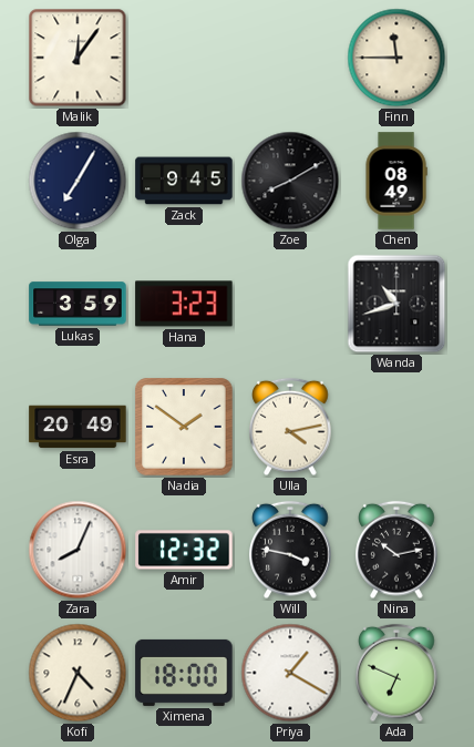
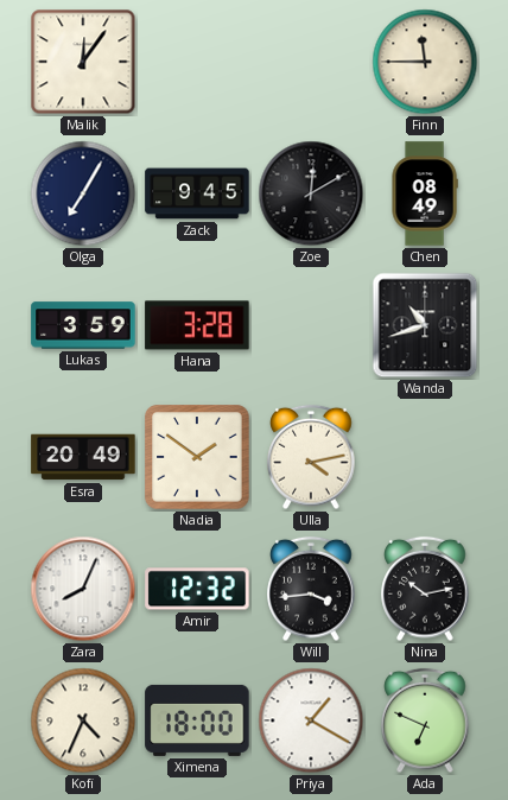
Zoe: 8:10 -> 12:10
Hana: 3:23 -> 3:28
Will: 3:47 -> 3:44
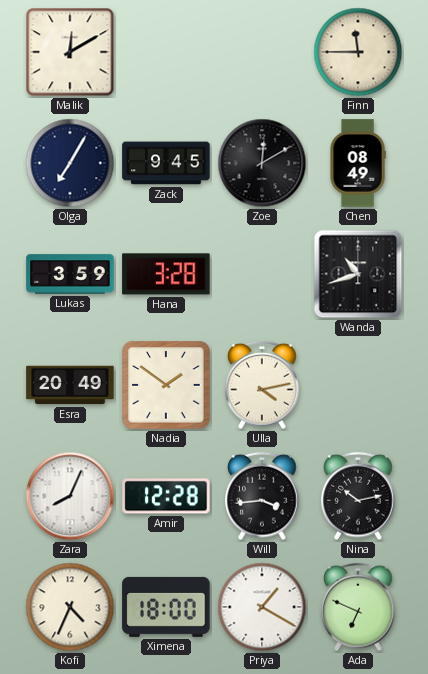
Malik: 12:06 -> 12:10
Amir: 12:32 -> 12:28
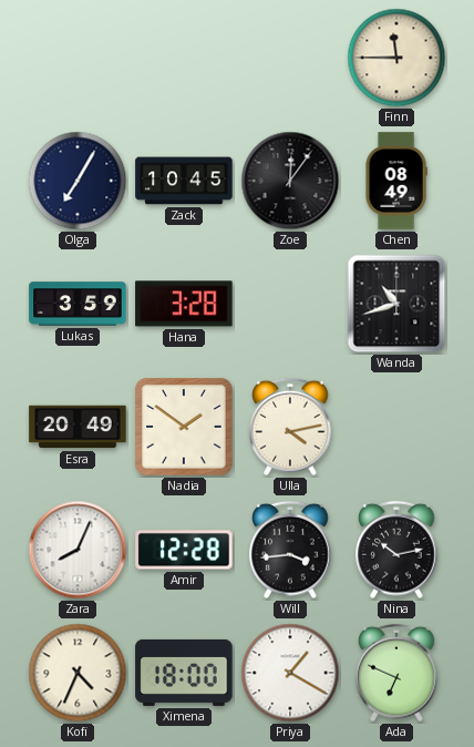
Malik: 12:10 -> none
Zack: 9:45 -> 10:45
Zoe: 12:10 -> 12:06
